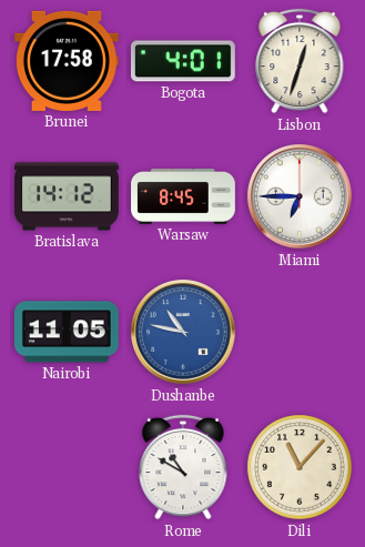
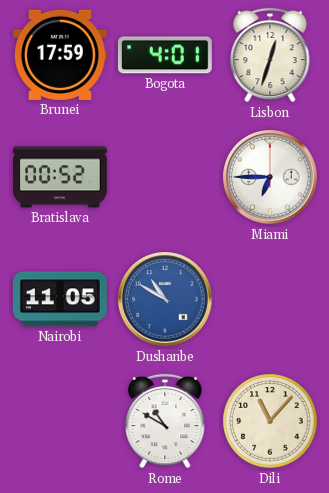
Brunei: 17:58 -> 17:59
Bratislava: 14:12 -> 00:52
Warsaw: 8:45 -> none
Dushanbe: 10:47 -> 10:50
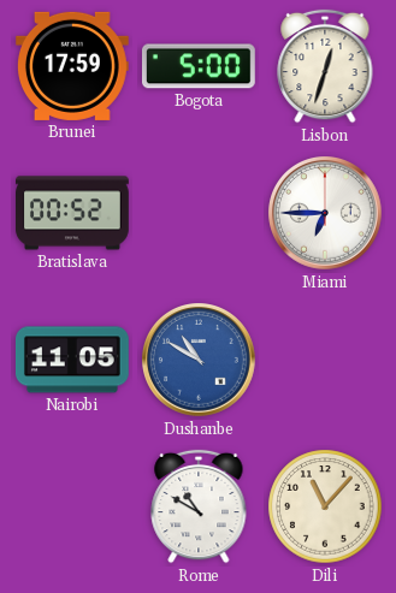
Bogota: 4:01 -> 5:00
